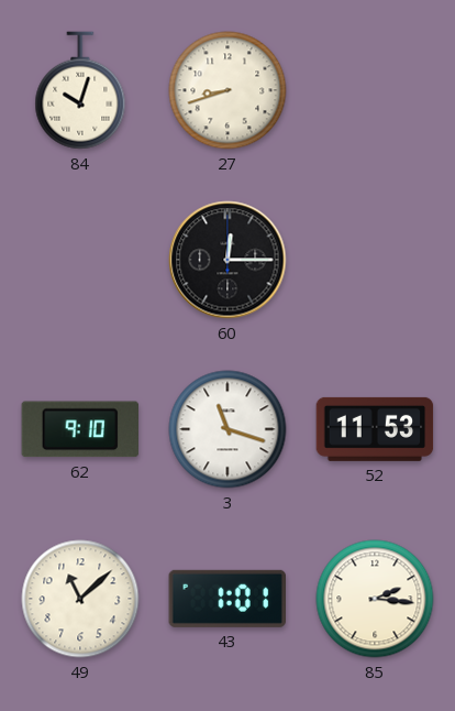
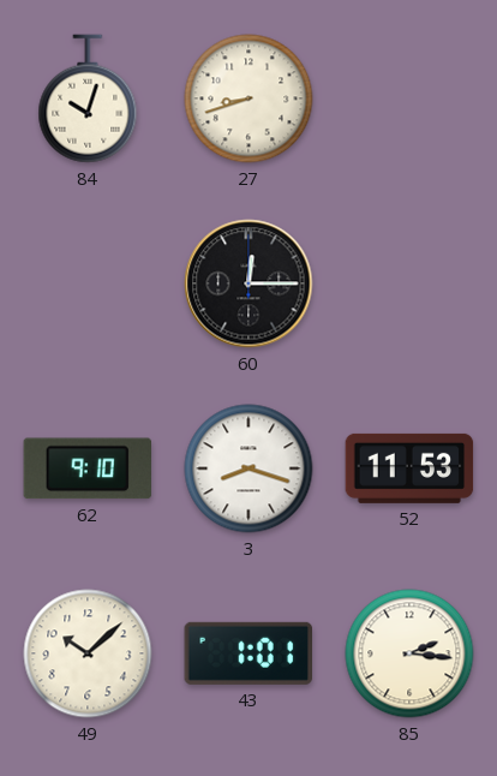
3: 11:18 -> 8:18
49: 11:08 -> 10:08
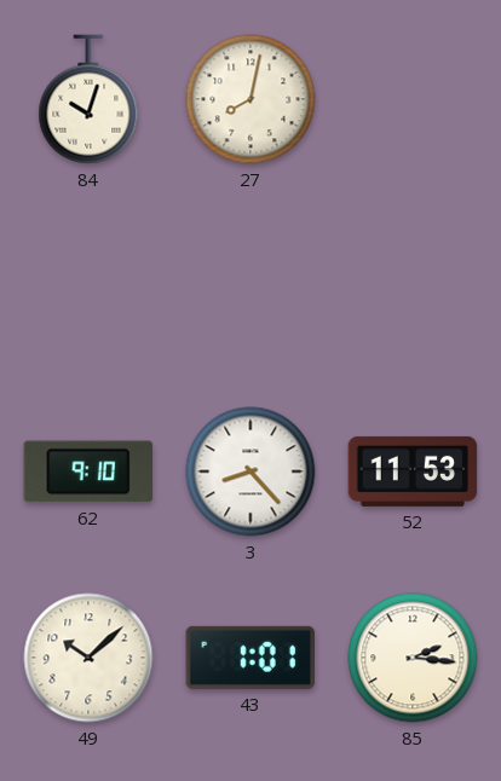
27: 8:42 -> 8:02
60: 12:15 -> none
3: 8:18 -> 8:23
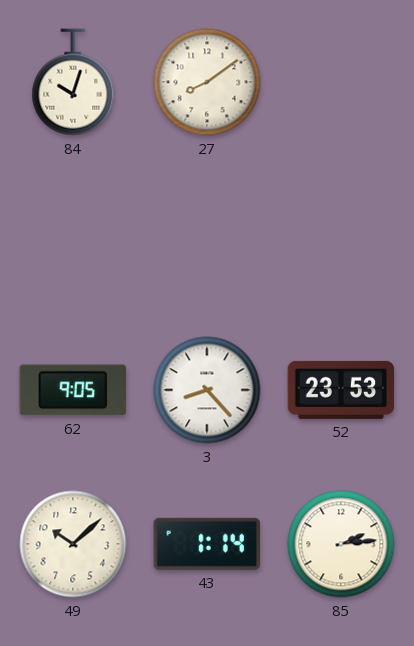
27: 8:02 -> 8:09
62: 9:10 -> 9:05
52: 11:53 -> 23:53
43: 1:01 -> 1:14
85: 2:16 -> 2:14
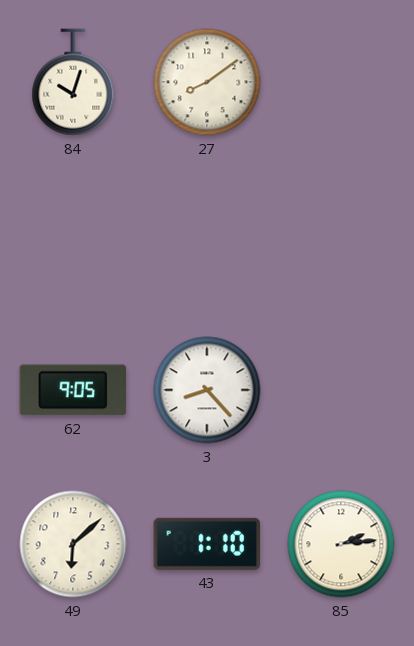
52: 23:53 -> none
49: 10:08 -> 6:08
43: 1:14 -> 1:10
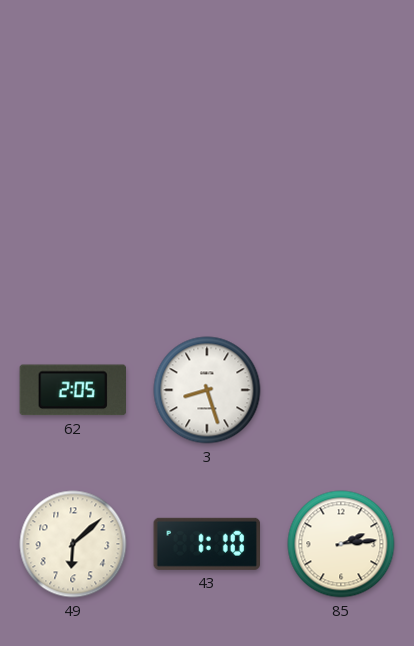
84: 10:03 -> none
27: 8:09 -> none
62: 9:05 -> 2:05
3: 8:23 -> 8:27
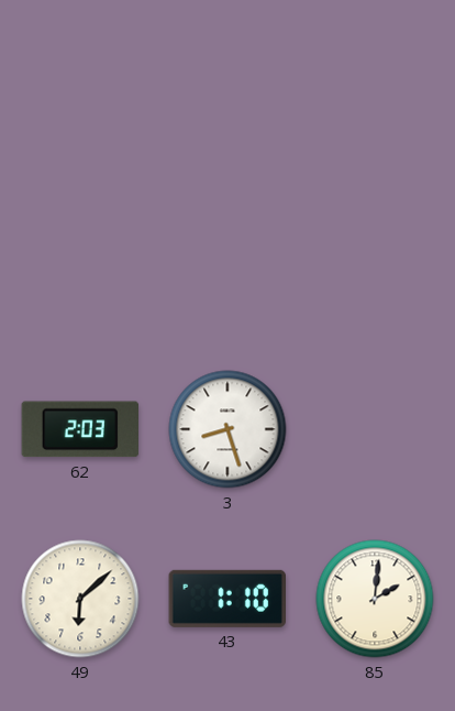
62: 2:05 -> 2:03
85: 2:14 -> 2:01
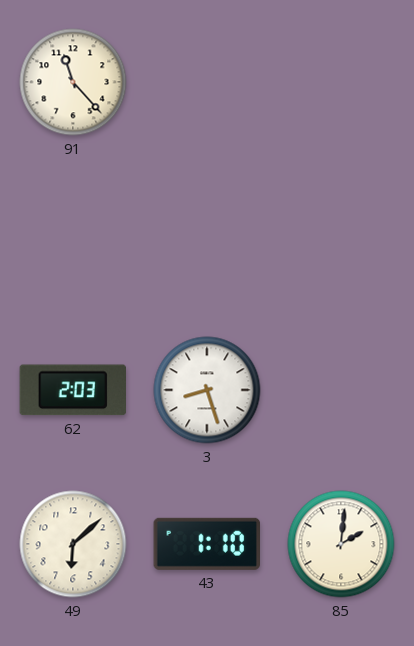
91: none -> 11:23
